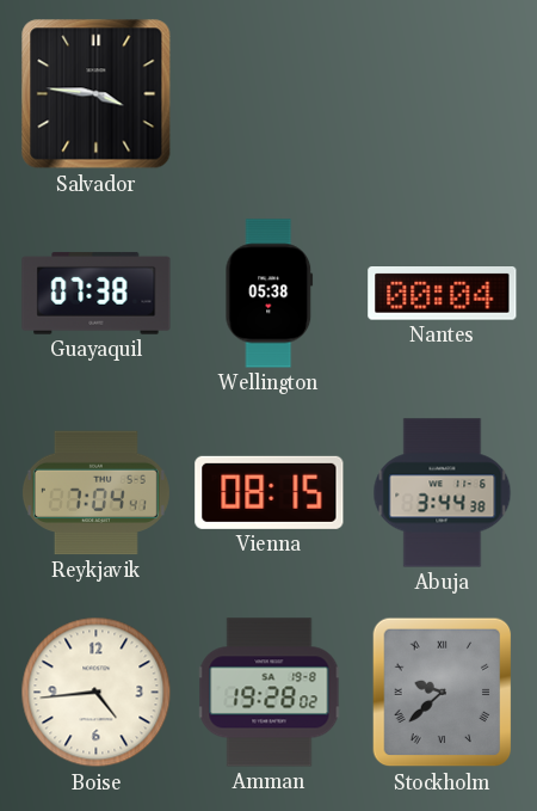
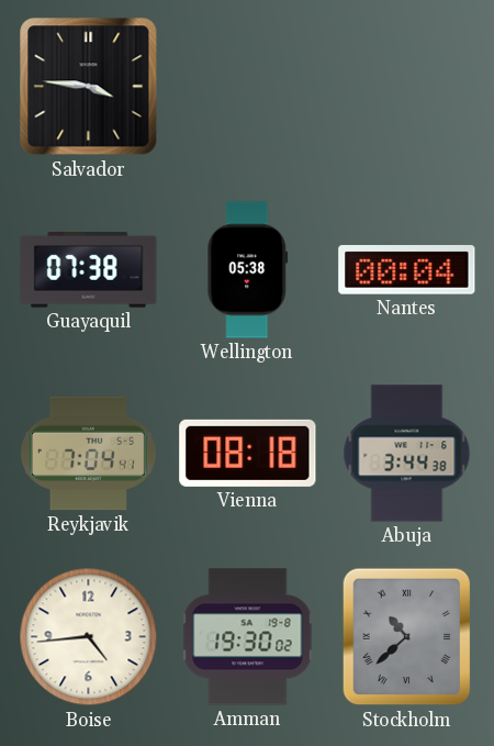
Vienna: 08:15 -> 08:18
Amman: 19:28 -> 19:30
Stockholm: 9:38 -> 10:38
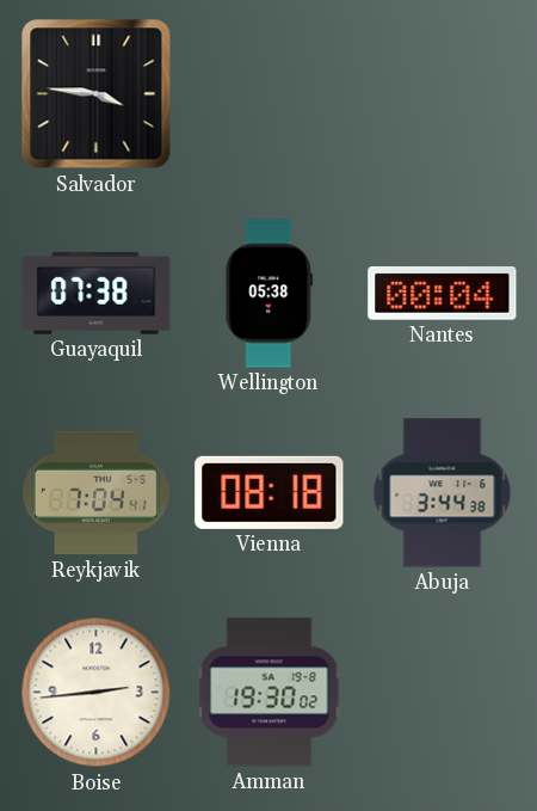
Boise: 4:44 -> 2:44
Stockholm: 10:38 -> none
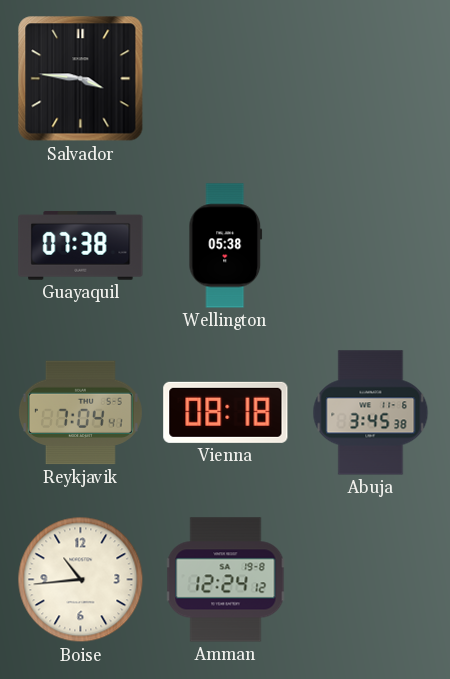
Nantes: 00:04 -> none
Abuja: 3:44 -> 3:45
Boise: 2:44 -> 10:44
Amman: 19:30 -> 12:24
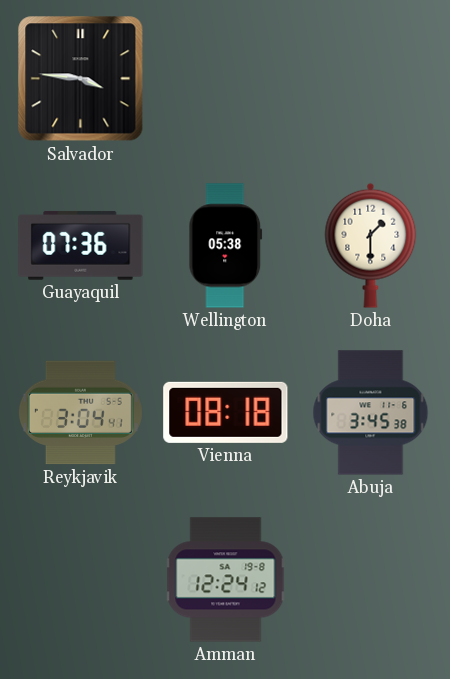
Guayaquil: 07:38 -> 07:36
Doha: none -> 1:30
Reykjavik: 7:04 -> 3:04
Boise: 10:44 -> none
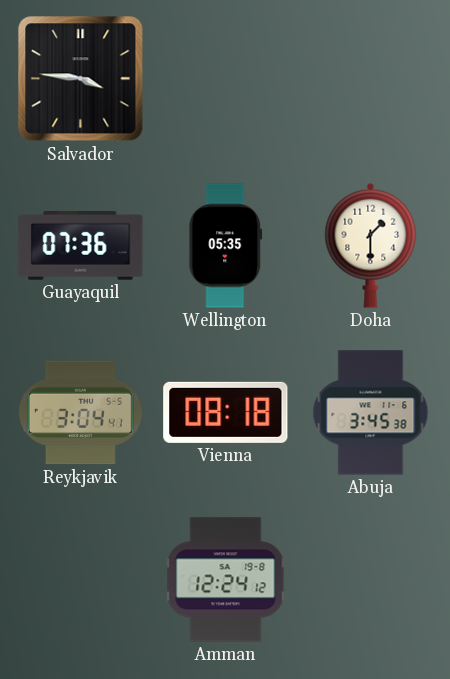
Wellington: 05:38 -> 05:35
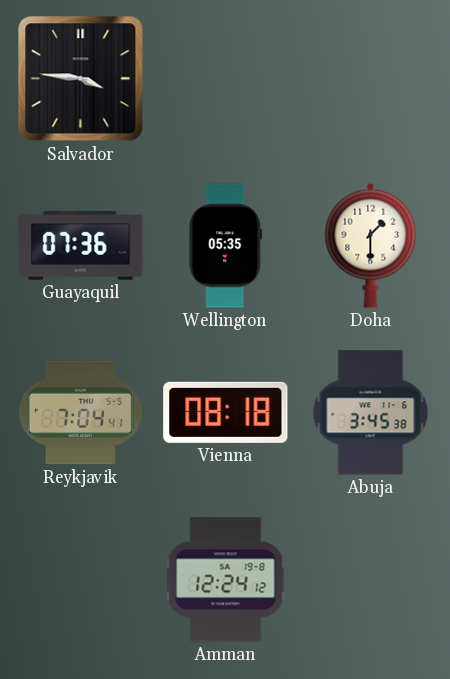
Reykjavik: 3:04 -> 7:04
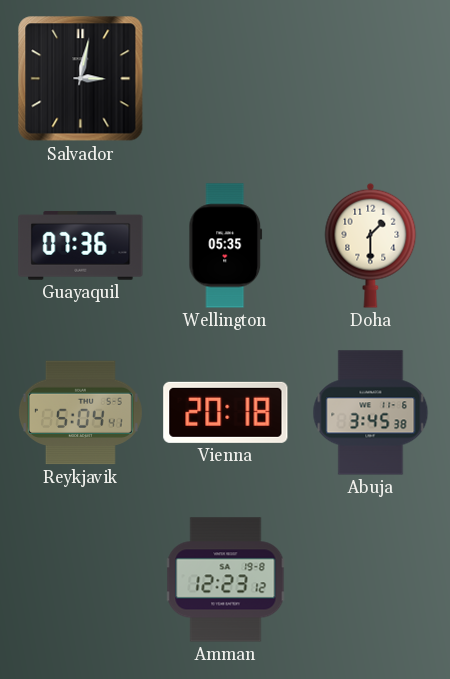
Salvador: 3:46 -> 3:02
Reykjavik: 7:04 -> 5:04
Vienna: 08:18 -> 20:18
Amman: 12:24 -> 12:23
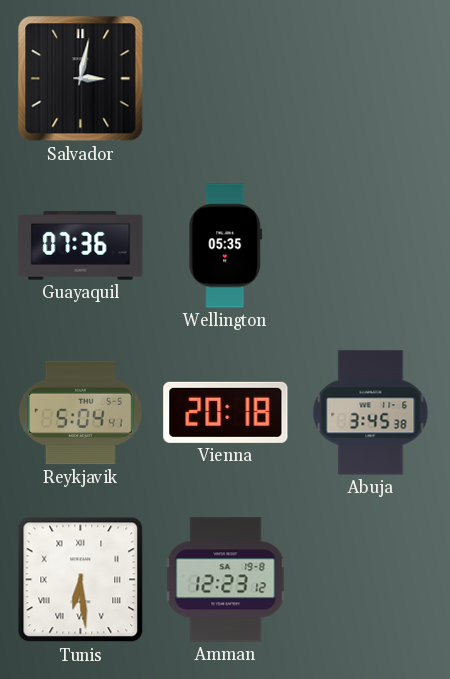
Doha: 1:30 -> none
Tunis: none -> 6:29
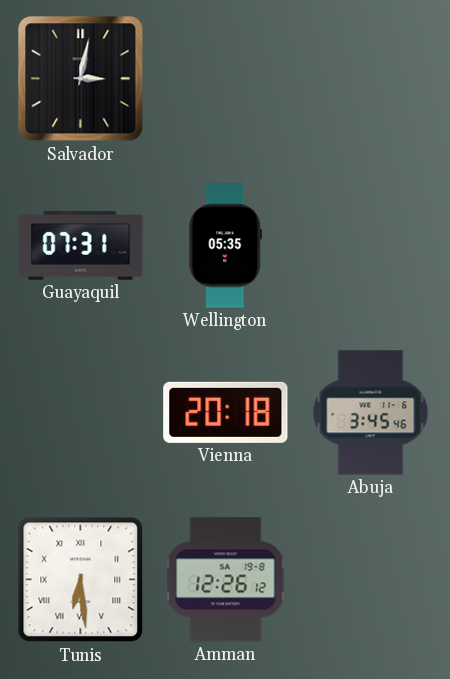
Guayaquil: 07:36 -> 07:31
Reykjavik: 5:04 -> none
Abuja: 3:45:38 -> 3:45:46
Amman: 12:23 -> 12:26
